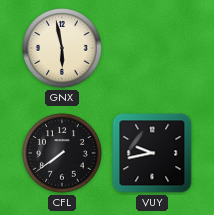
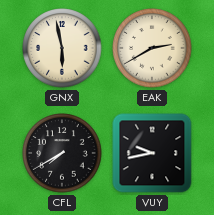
EAK: none -> 2:40
CFL: 7:39 -> 7:40
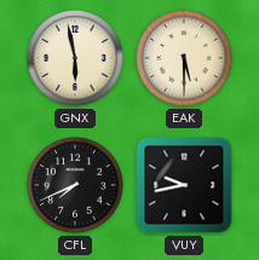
EAK: 2:40 -> 5:30
CFL: 7:40 -> 7:41
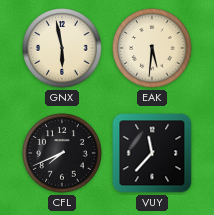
EAK: 5:30 -> 5:31
VUY: 9:43 -> 11:37
